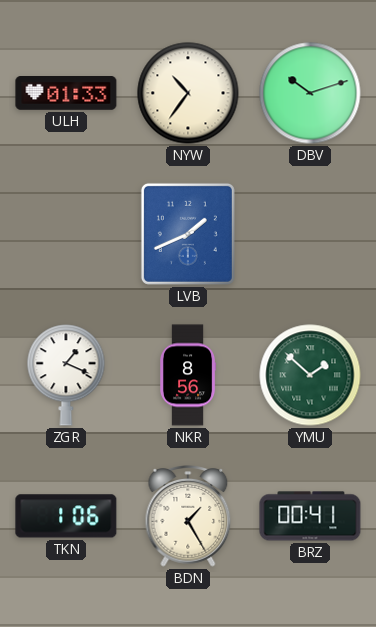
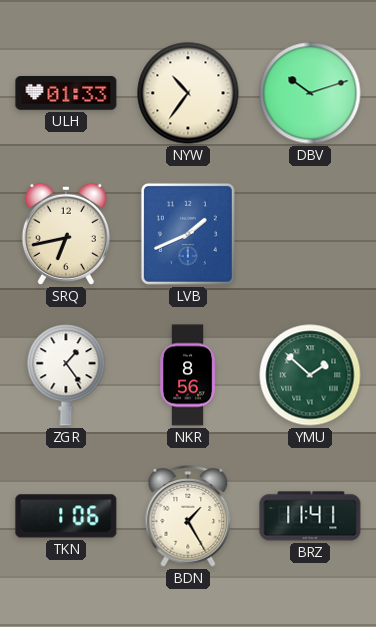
SRQ: none -> 6:43
ZGR: 1:19 -> 1:24
BRZ: 00:41 -> 11:41
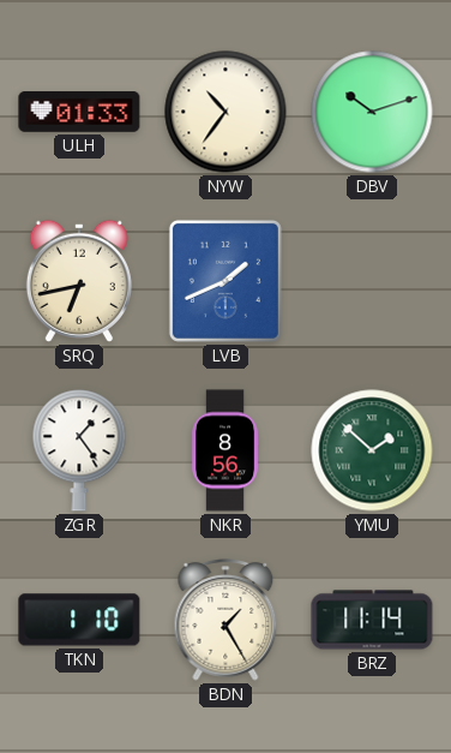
TKN: 1:06 -> 1:10
BRZ: 11:41 -> 11:14
